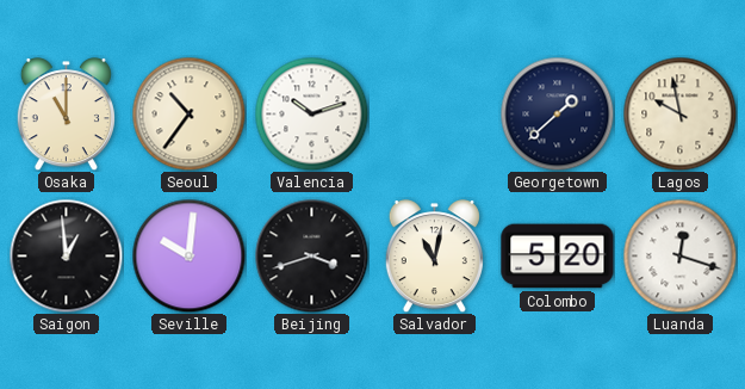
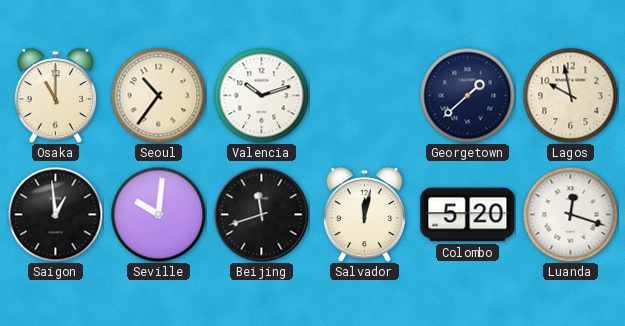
Beijing: 3:42 -> 11:42
Salvador: 11:02 -> 12:02
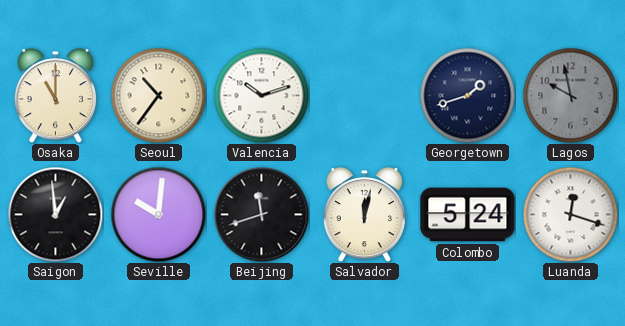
Georgetown: 1:38 -> 1:42
Lagos dial: cream -> grey
Colombo: 5:20 -> 5:24
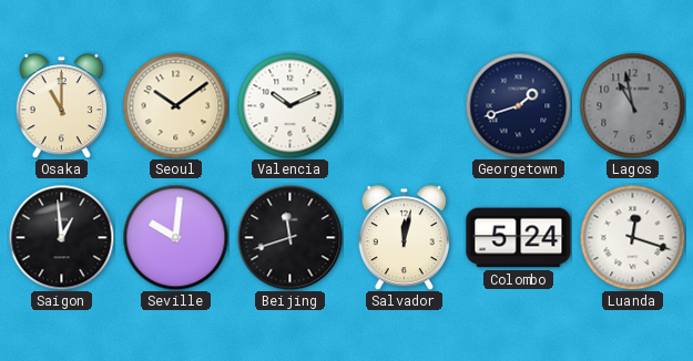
Seoul: 10:36 -> 10:09
Valencia: 10:12 -> 10:11
Lagos: 9:58 -> 10:58
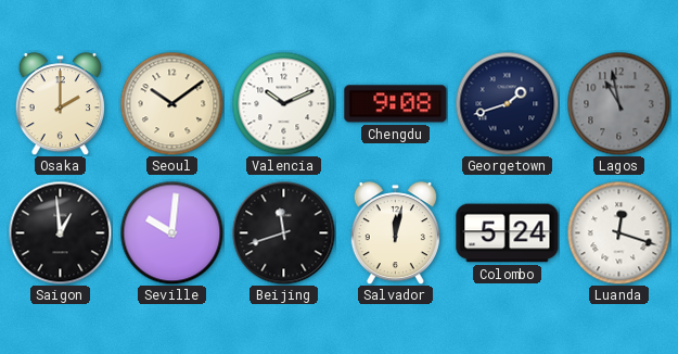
Osaka: 11:00 -> 2:00
Chengdu: none -> 9:08
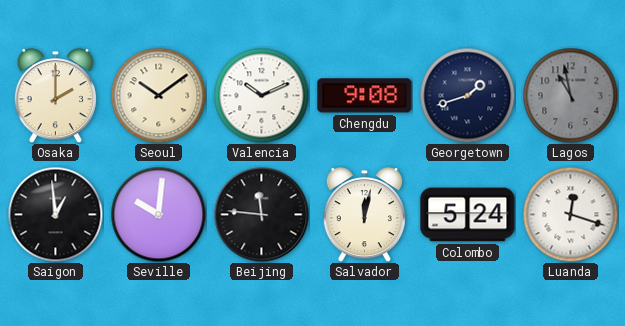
Beijing: 11:42 -> 11:46
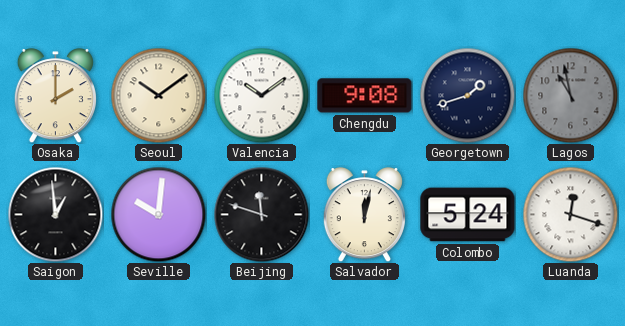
Valencia: 10:11 -> 10:09
Beijing: 11:46 -> 11:48
